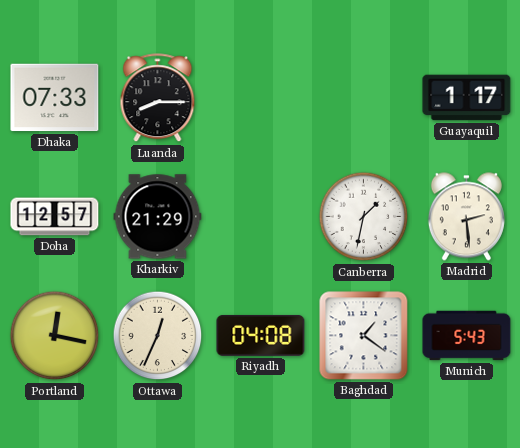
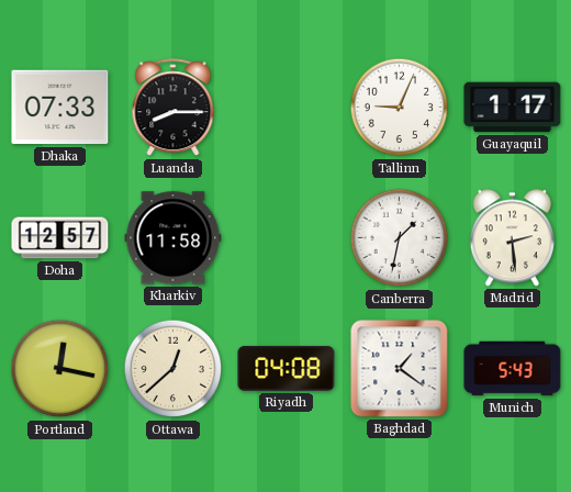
Tallinn: none -> 9:04
Kharkiv: 21:29 -> 11:58
Ottawa: 12:34 -> 12:38
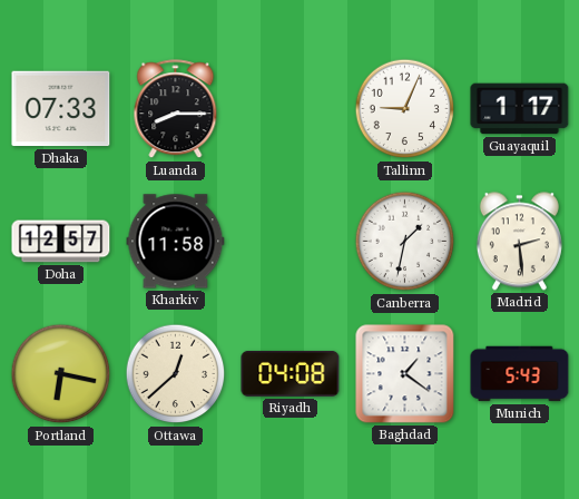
Portland: 12:17 -> 6:17
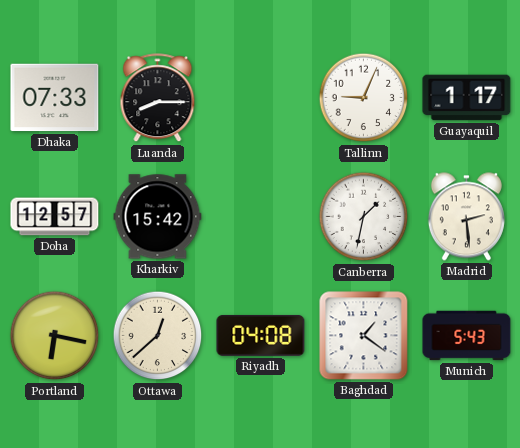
Kharkiv: 11:58 -> 15:42
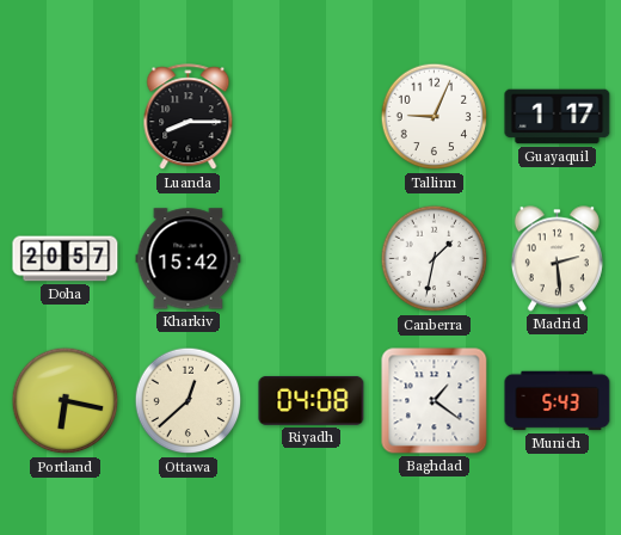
Dhaka: 07:33 -> none
Doha: 12:57 -> 20:57
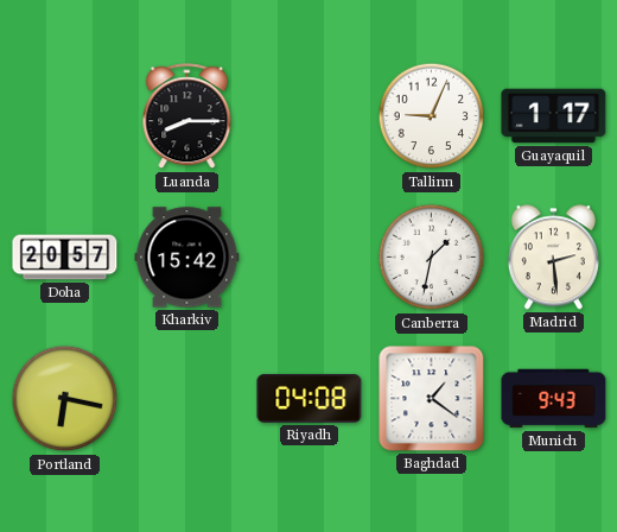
Ottawa: 12:38 -> none
Munich: 5:43 -> 9:43
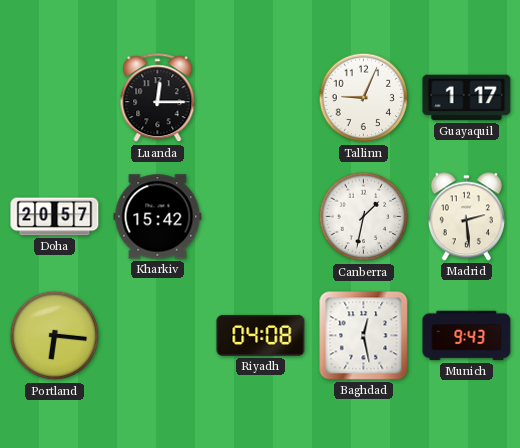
Luanda: 8:15 -> 12:15
Portland: 6:17 -> 6:16
Baghdad: 1:21 -> 12:28
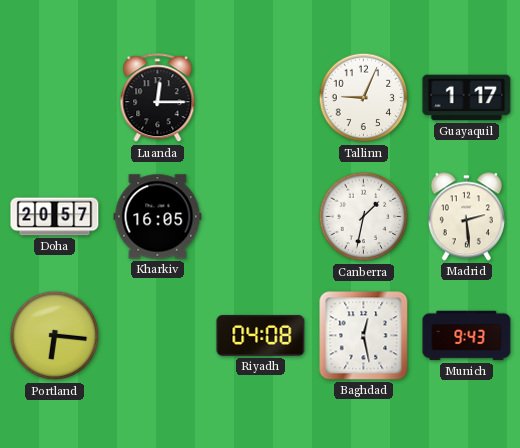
Kharkiv: 15:42 -> 16:05
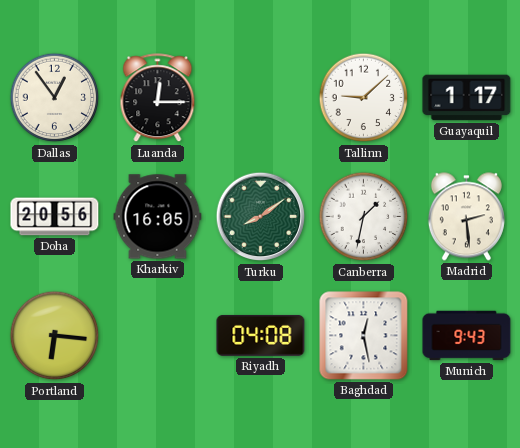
Dallas: none -> 12:54
Tallinn: 9:04 -> 9:08
Doha: 20:57 -> 20:56
Turku: none -> 8:09
